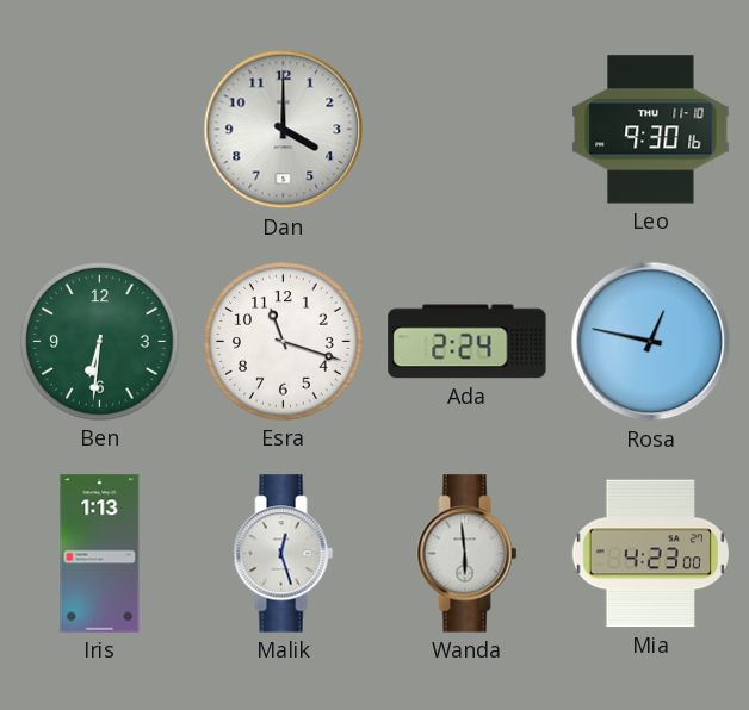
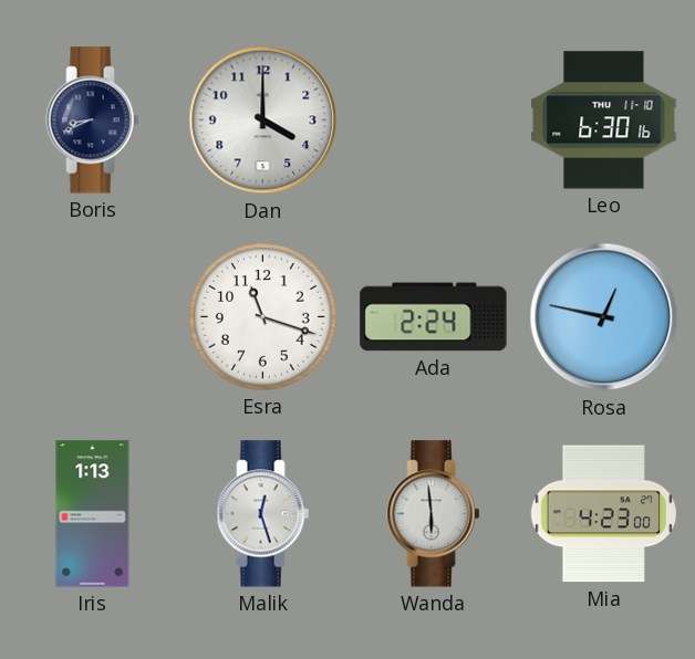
Boris: none -> 8:41
Leo: 9:30 -> 6:30
Ben: 6:31 -> none
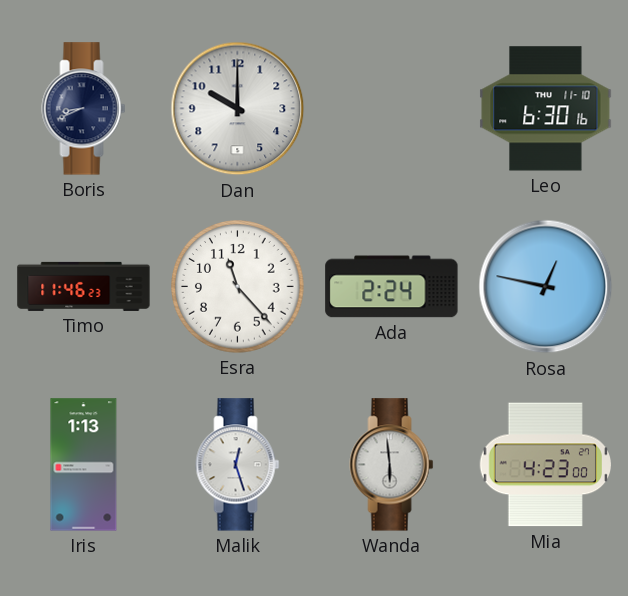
Dan: 4:00 -> 10:00
Timo: none -> 11:46
Esra: 11:18 -> 11:23
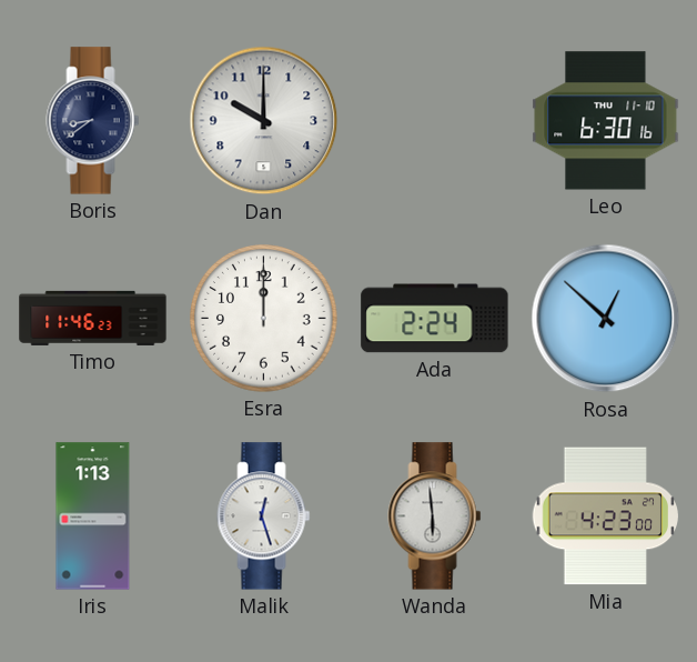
Boris: 8:41 -> 8:39
Esra: 11:23 -> 12:00
Rosa: 12:47 -> 12:52
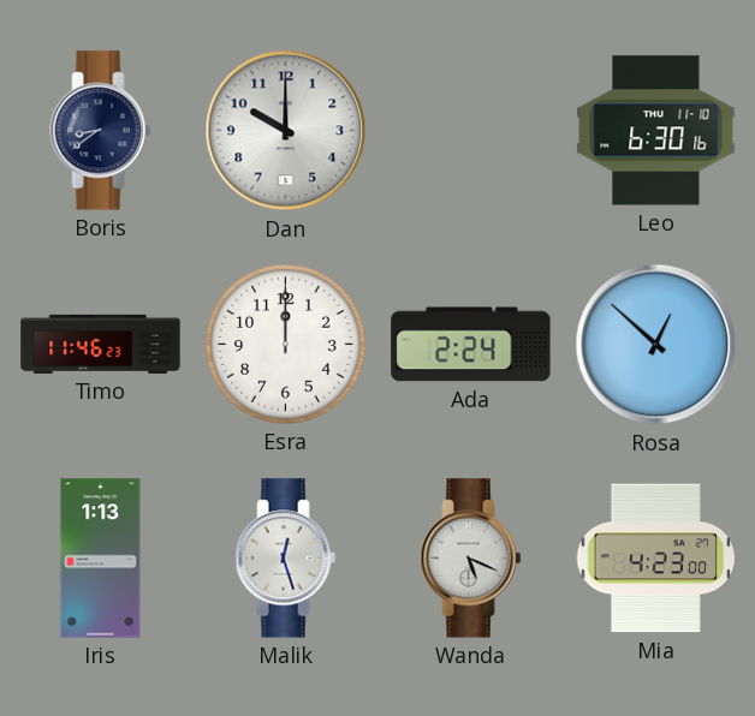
Wanda: 5:59 -> 5:19
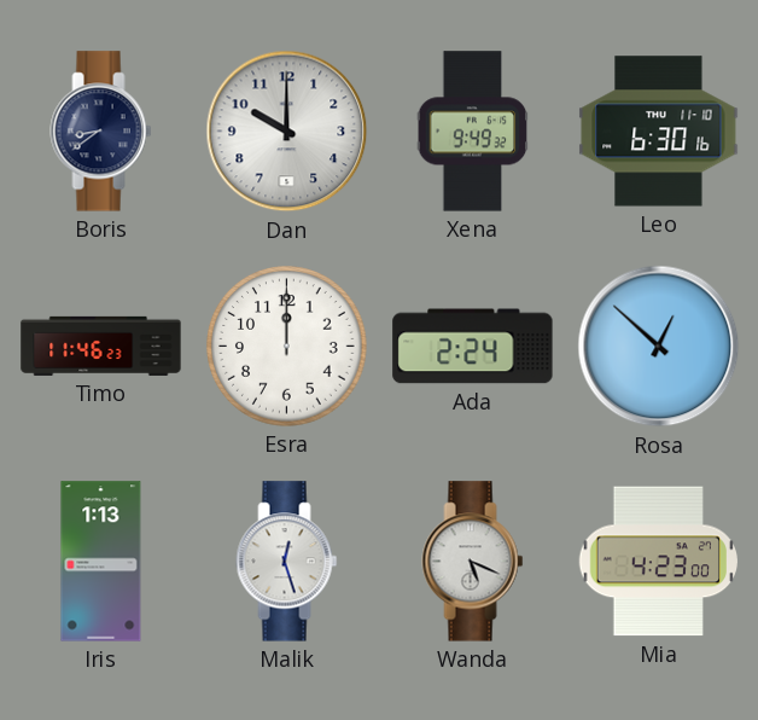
Xena: none -> 9:49
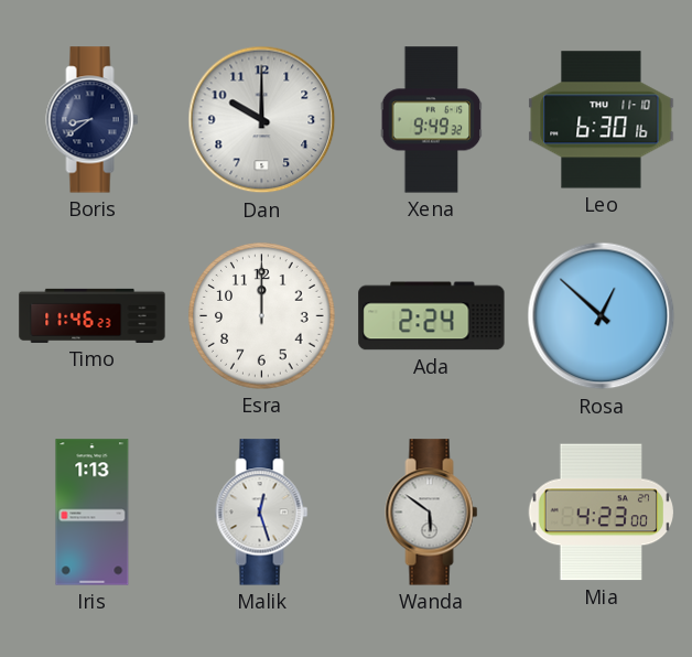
Wanda: 5:19 -> 5:51
